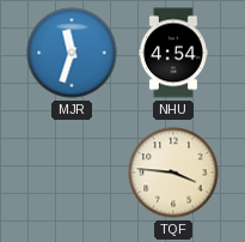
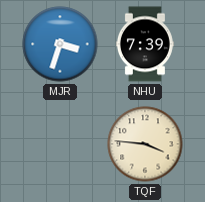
MJR: 11:33 -> 3:33
NHU: 4:54 -> 7:39
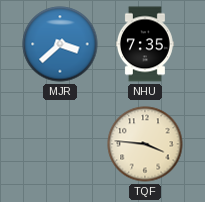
MJR: 3:33 -> 3:38
NHU: 7:39 -> 7:35
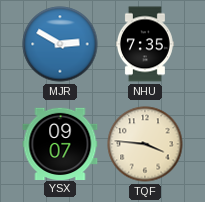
MJR: 3:38 -> 2:50
YSX: none -> 09:07
